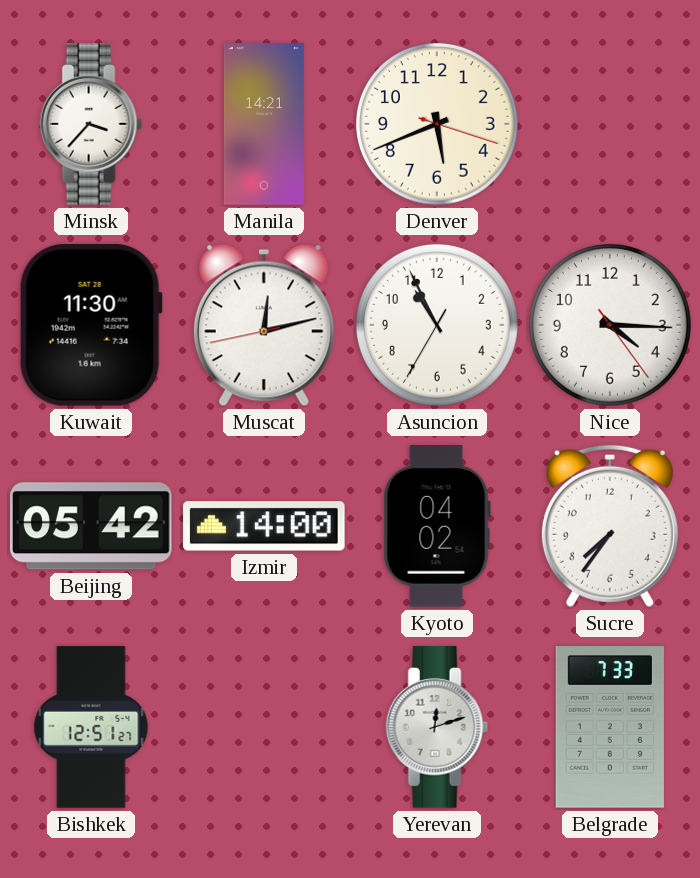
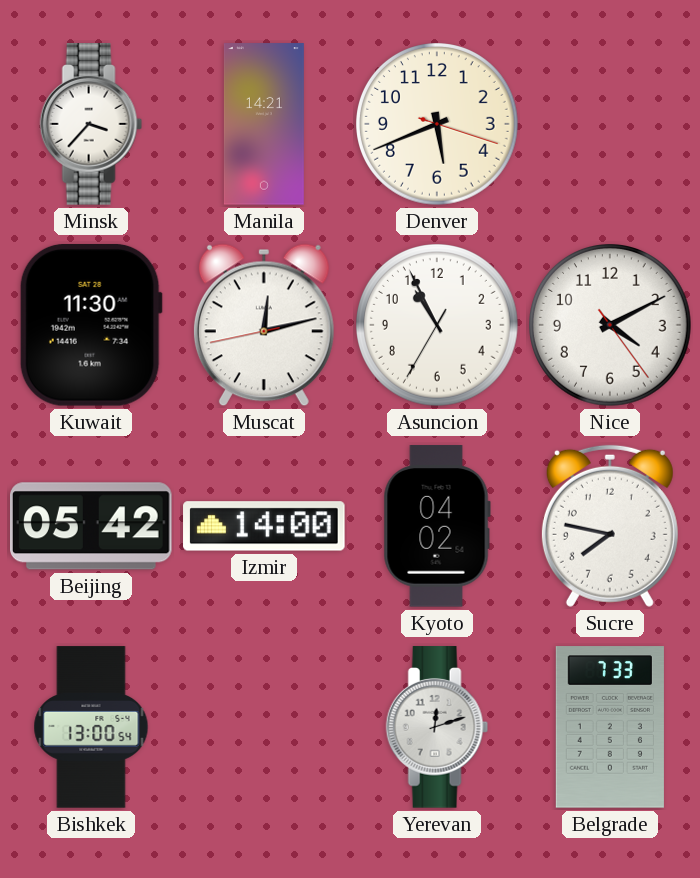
Nice: 4:15 -> 4:10
Sucre: 7:36 -> 7:47
Bishkek: 12:51 -> 13:00
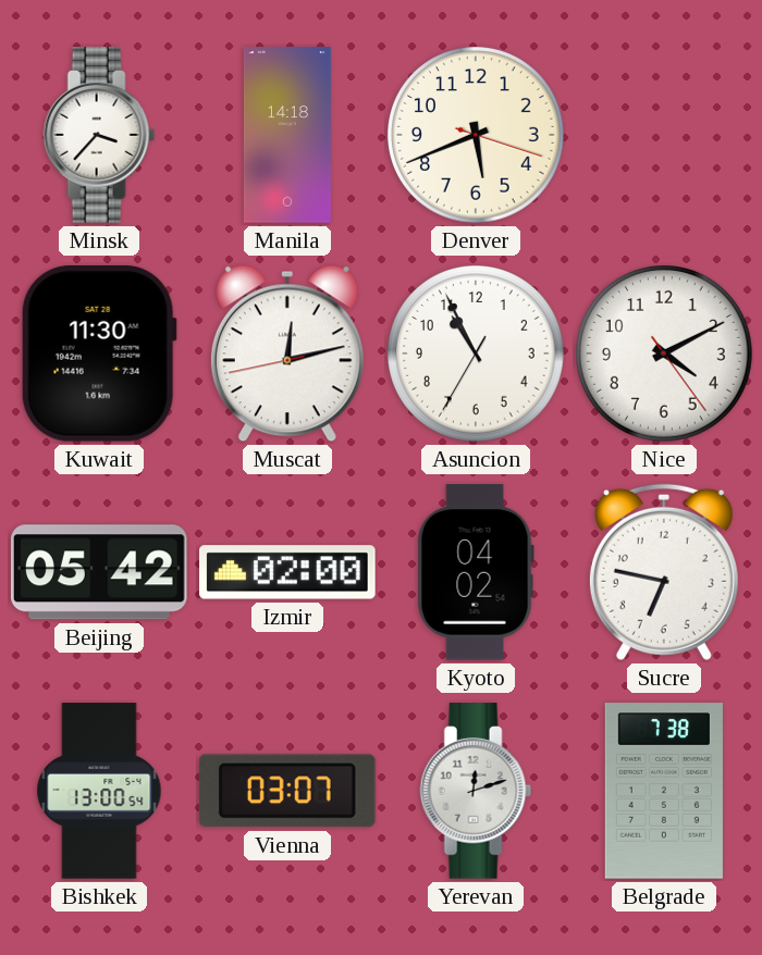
Manila: 14:21 -> 14:18
Izmir: 14:00 -> 02:00
Sucre: 7:47 -> 6:47
Vienna: none -> 03:07
Belgrade: 7:33 -> 7:38
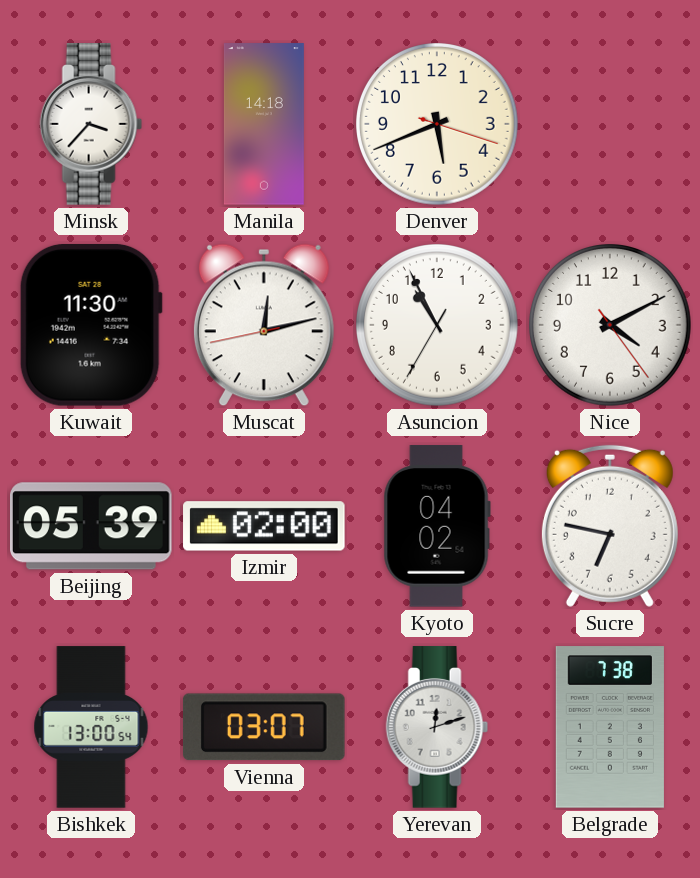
Beijing: 05:42 -> 05:39
